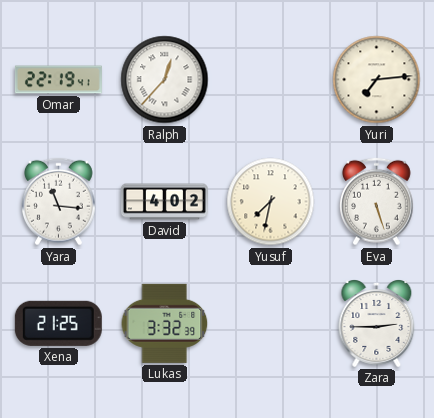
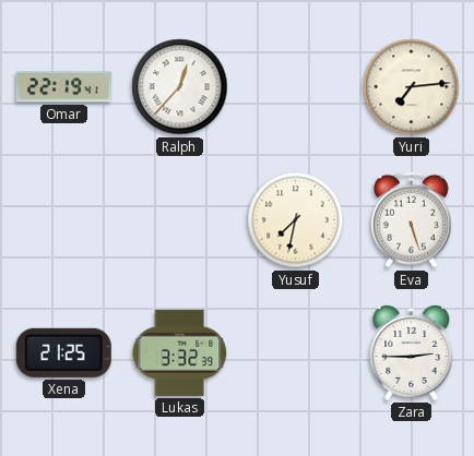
Yara: 11:16 -> none
David: 4:02 -> none
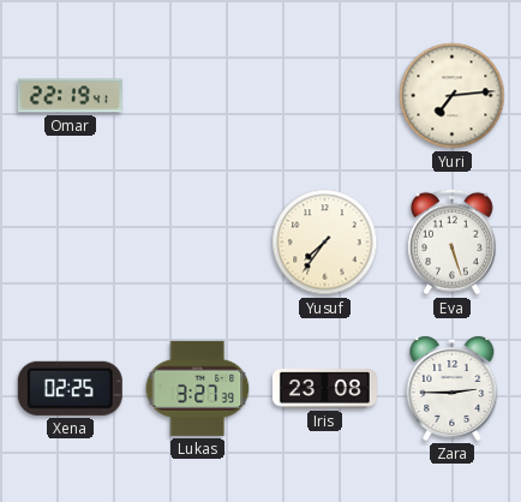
Ralph: 12:37 -> none
Yusuf: 7:32 -> 7:36
Xena: 21:25 -> 02:25
Lukas: 3:32 -> 3:27
Iris: none -> 23:08
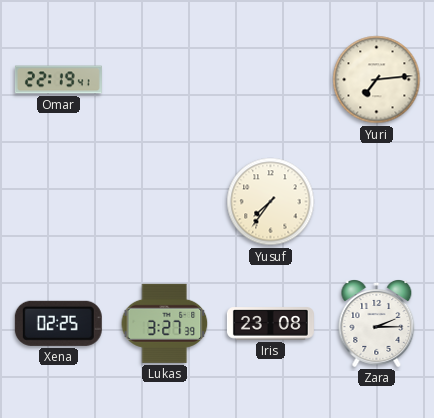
Eva: 5:27 -> none
Zara: 2:45 -> 2:15
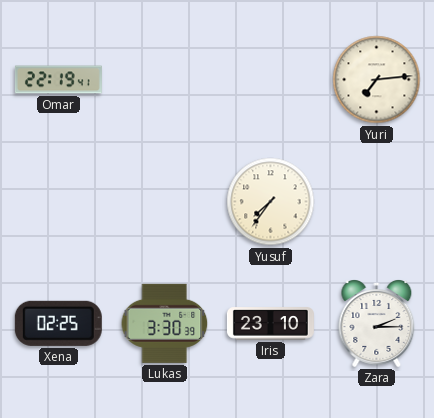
Lukas: 3:27 -> 3:30
Iris: 23:08 -> 23:10
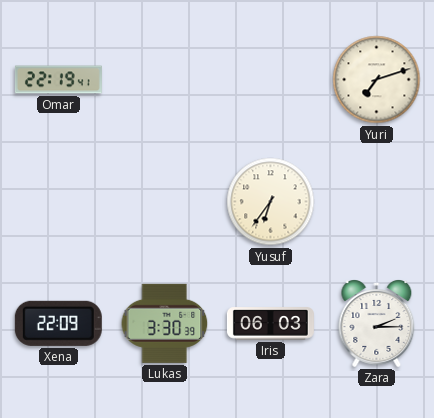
Yuri: 7:14 -> 7:12
Yusuf: 7:36 -> 6:36
Xena: 02:25 -> 22:09
Iris: 23:10 -> 06:03
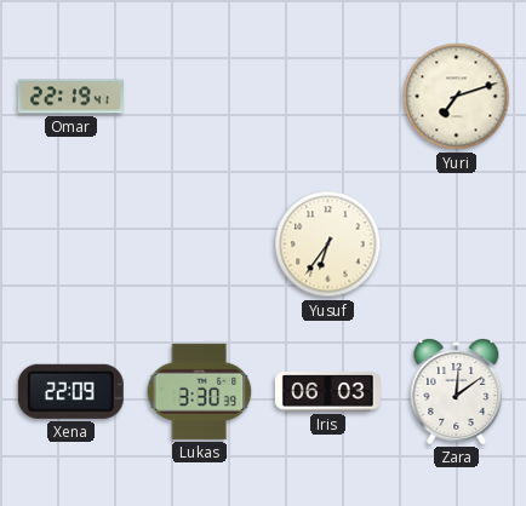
Zara: 2:15 -> 12:09
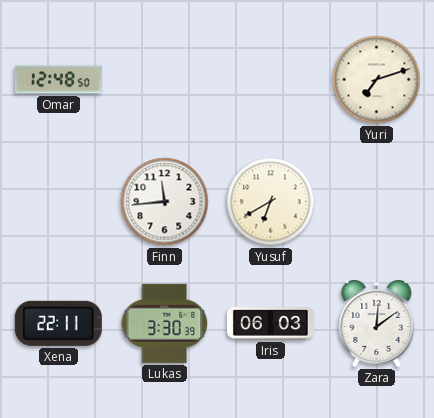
Omar: 22:19 -> 12:48
Finn: none -> 11:44
Yusuf: 6:36 -> 6:40
Xena: 22:09 -> 22:11
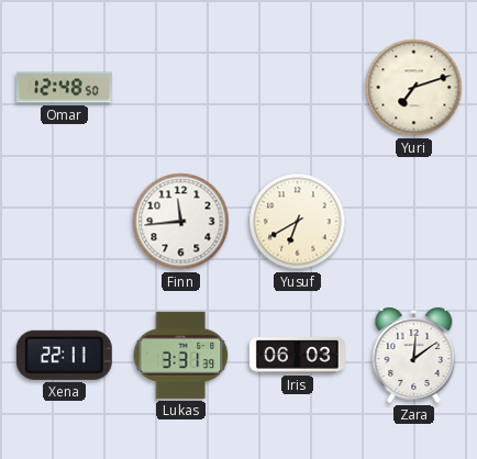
Lukas: 3:30 -> 3:31
